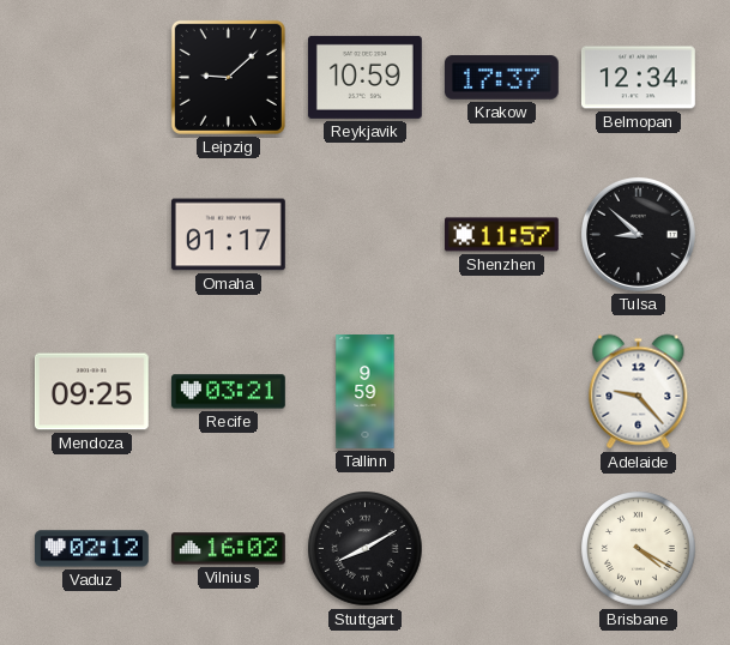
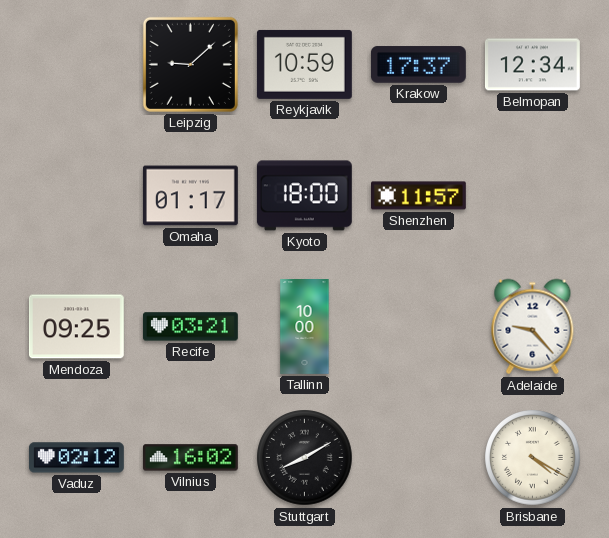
Kyoto: none -> 18:00
Tulsa: 8:52 -> none
Tallinn: 9:59 -> 10:00
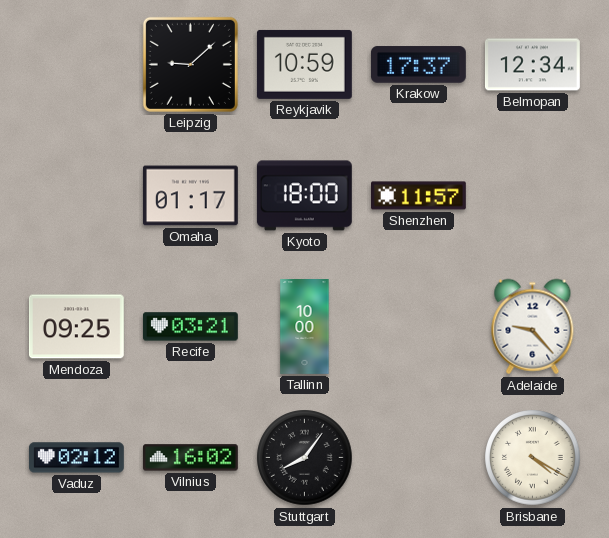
Stuttgart: 8:10 -> 8:06
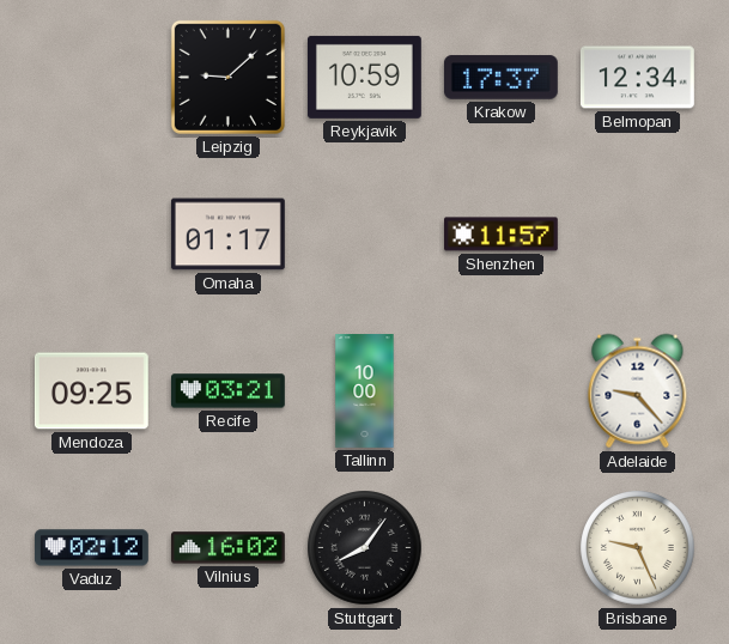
Kyoto: 18:00 -> none
Brisbane: 4:20 -> 9:26
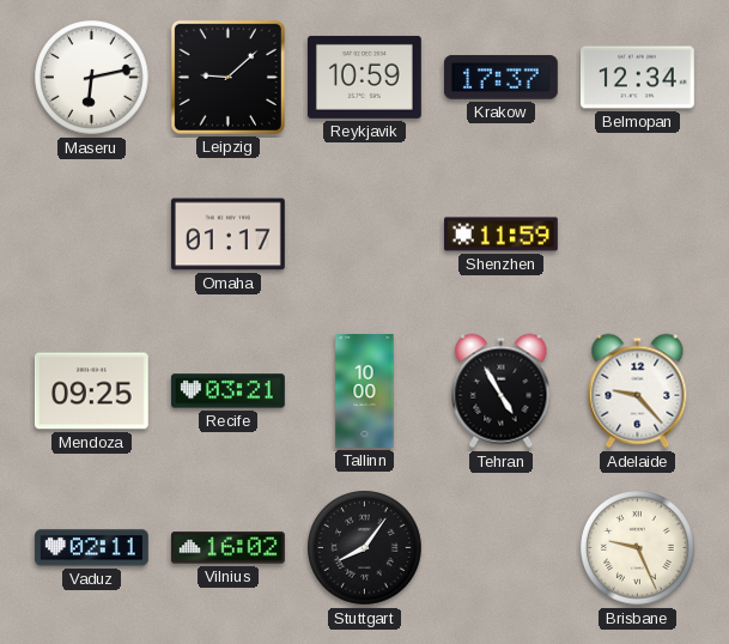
Maseru: none -> 6:13
Shenzhen: 11:57 -> 11:59
Tehran: none -> 4:55
Vaduz: 02:12 -> 02:11
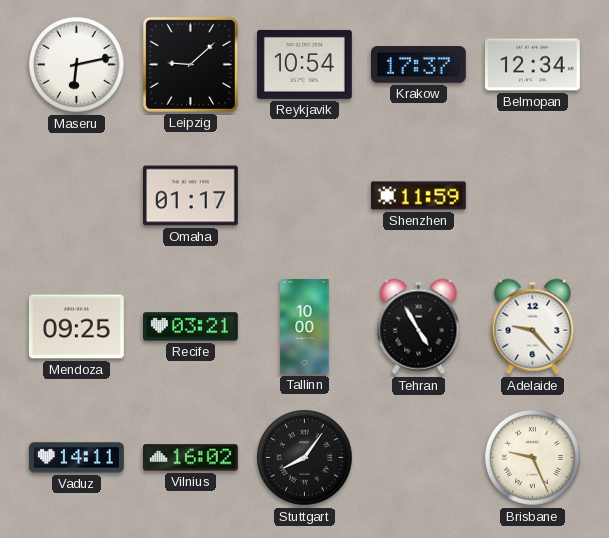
Reykjavik: 10:59 -> 10:54
Vaduz: 02:11 -> 14:11
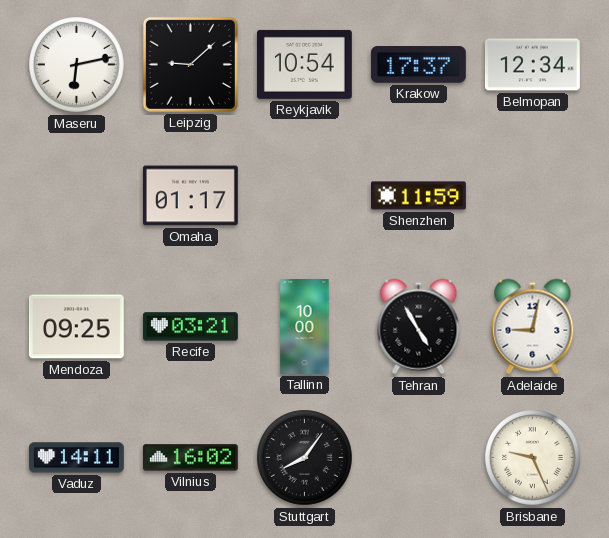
Adelaide: 9:23 -> 9:02
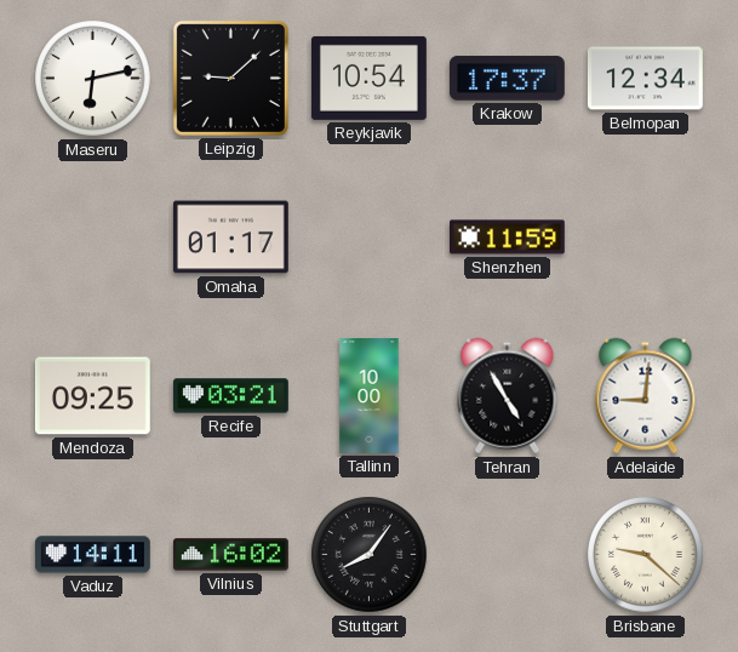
Adelaide: 9:02 -> 9:01
Brisbane: 9:26 -> 9:22
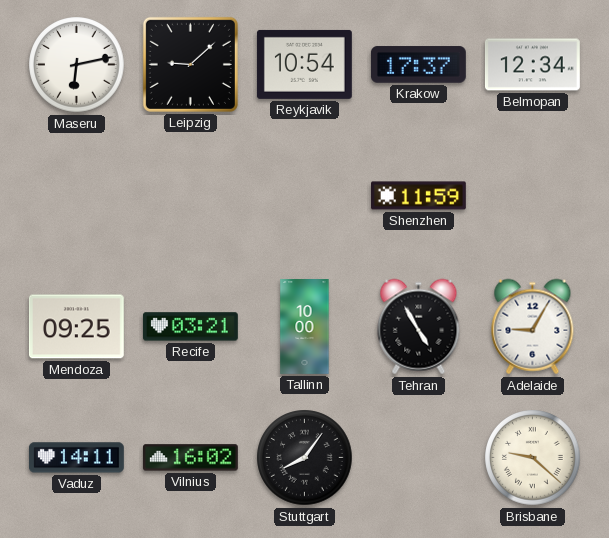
Omaha: 01:17 -> none
Adelaide: 9:01 -> 9:05
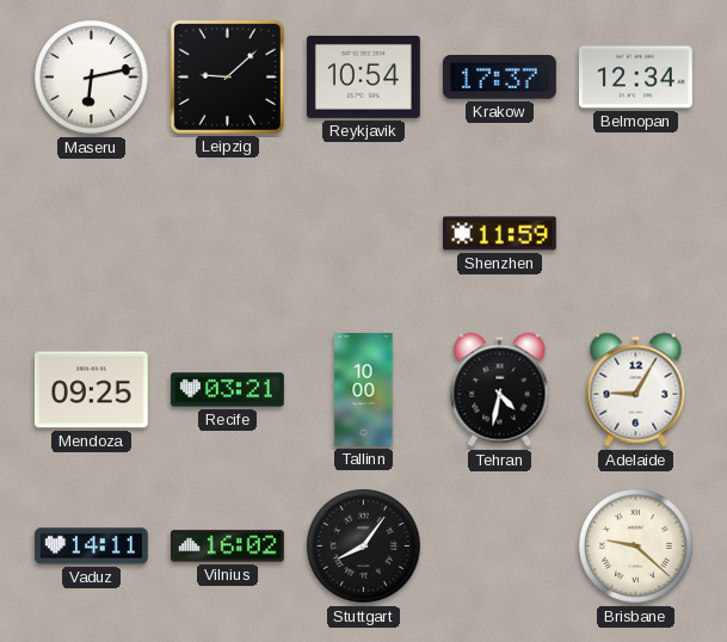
Tehran: 4:55 -> 4:32
